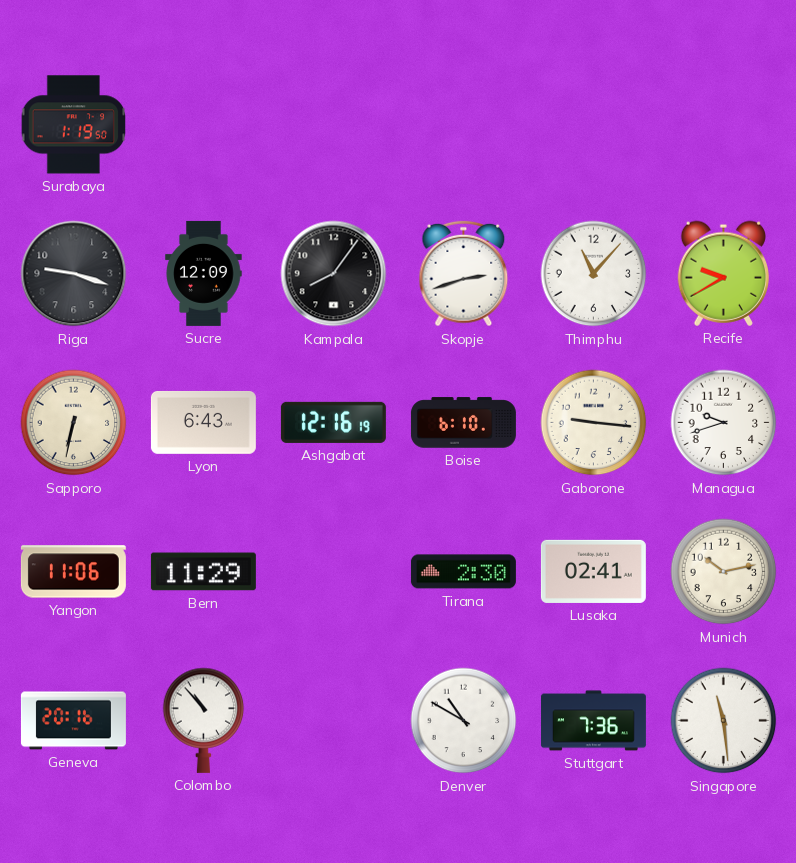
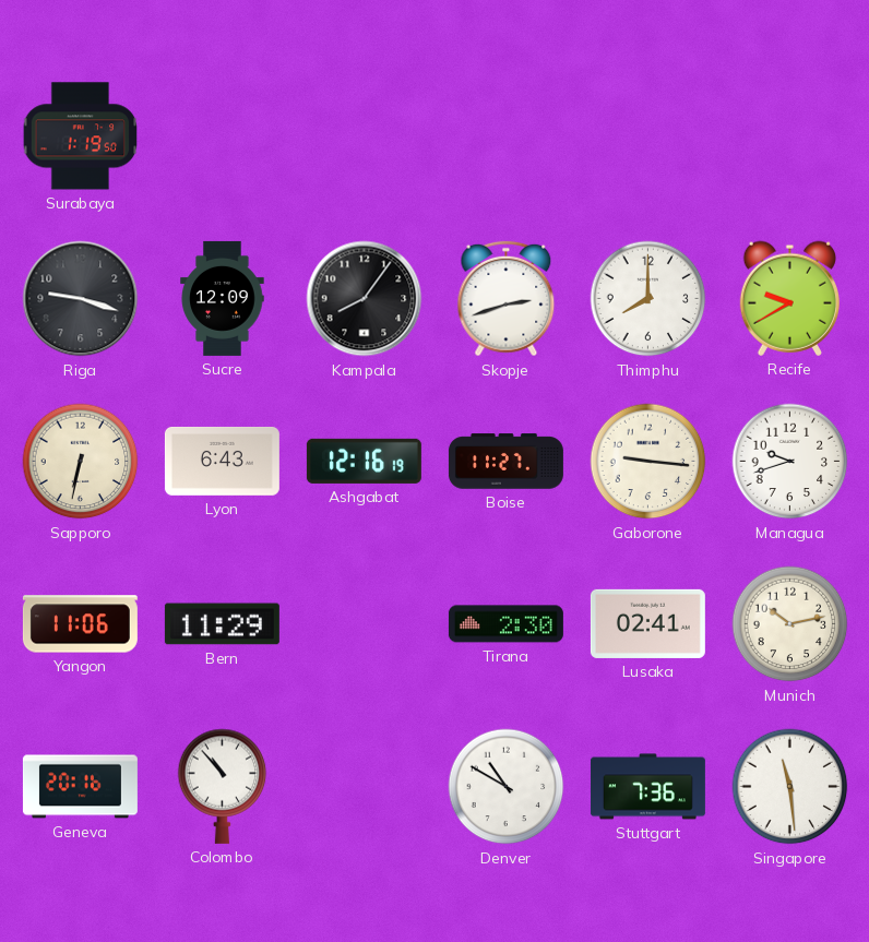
Thimphu: 11:07 -> 8:00
Boise: 6:10 -> 11:27
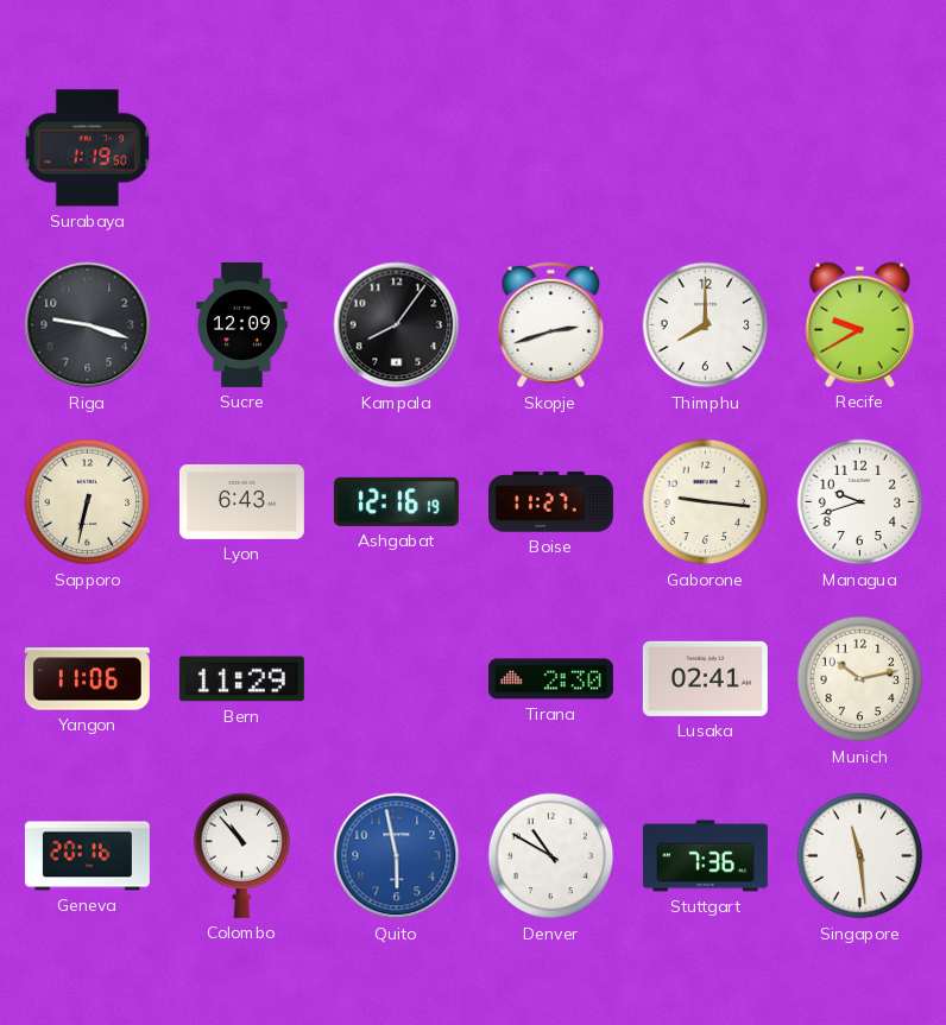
Quito: none -> 5:58
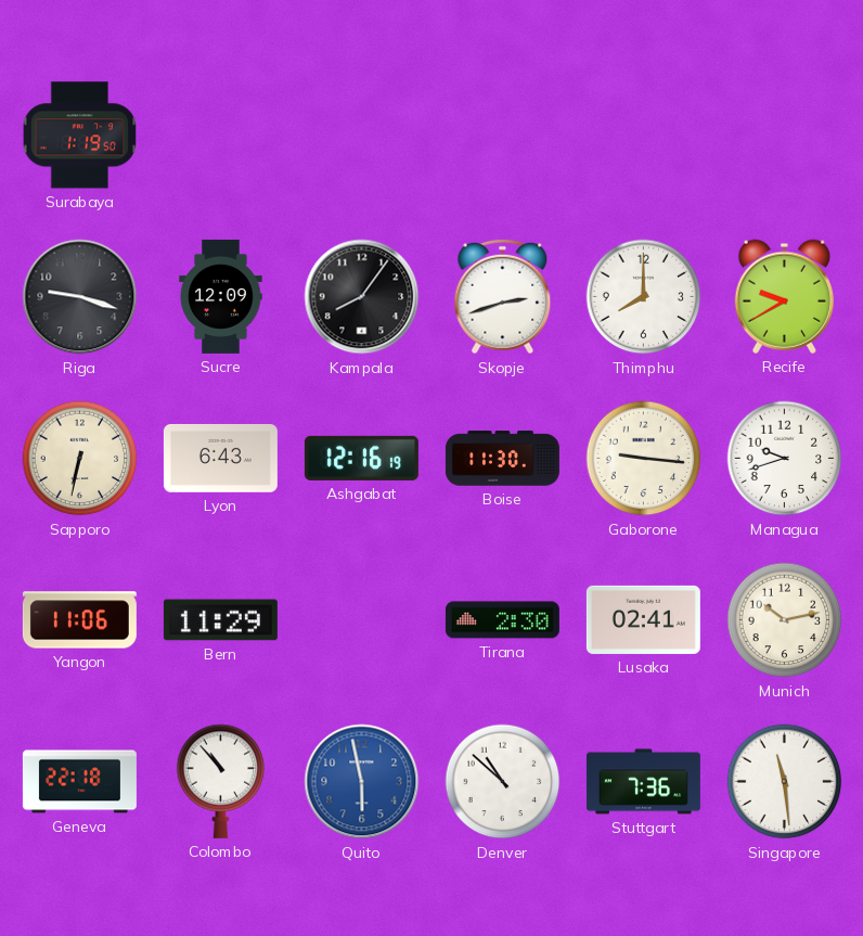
Boise: 11:27 -> 11:30
Geneva: 20:16 -> 22:18
Denver: 10:50 -> 10:52
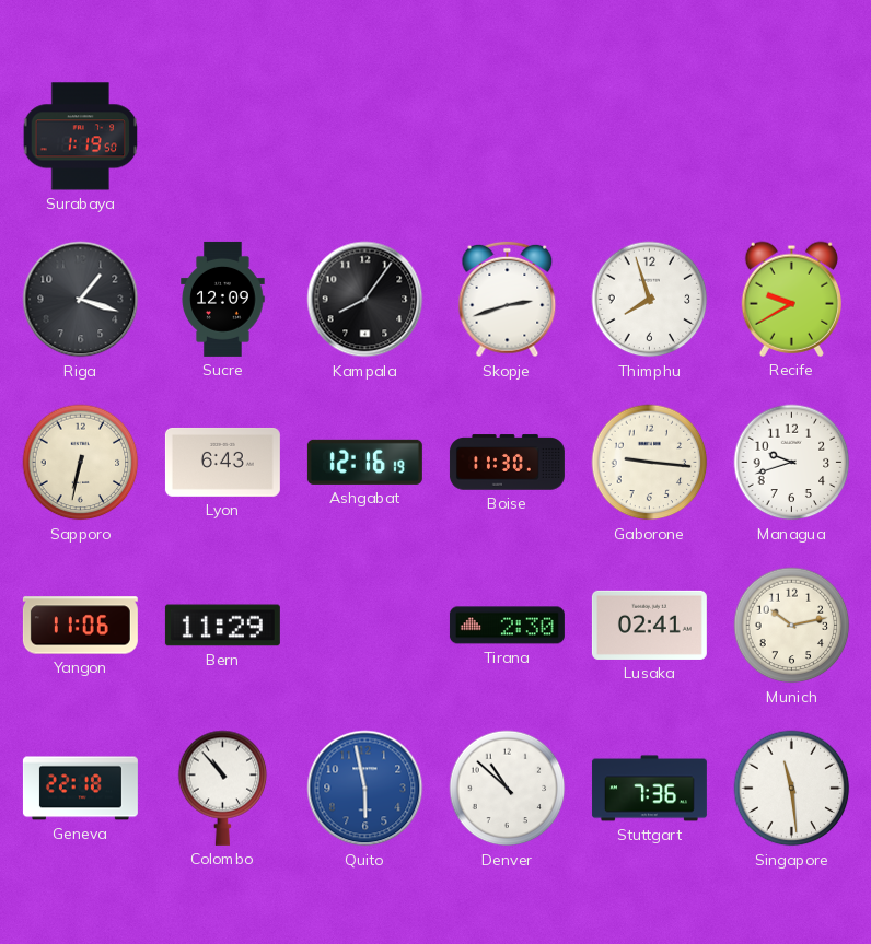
Riga: 9:18 -> 1:18
Thimphu: 8:00 -> 7:57
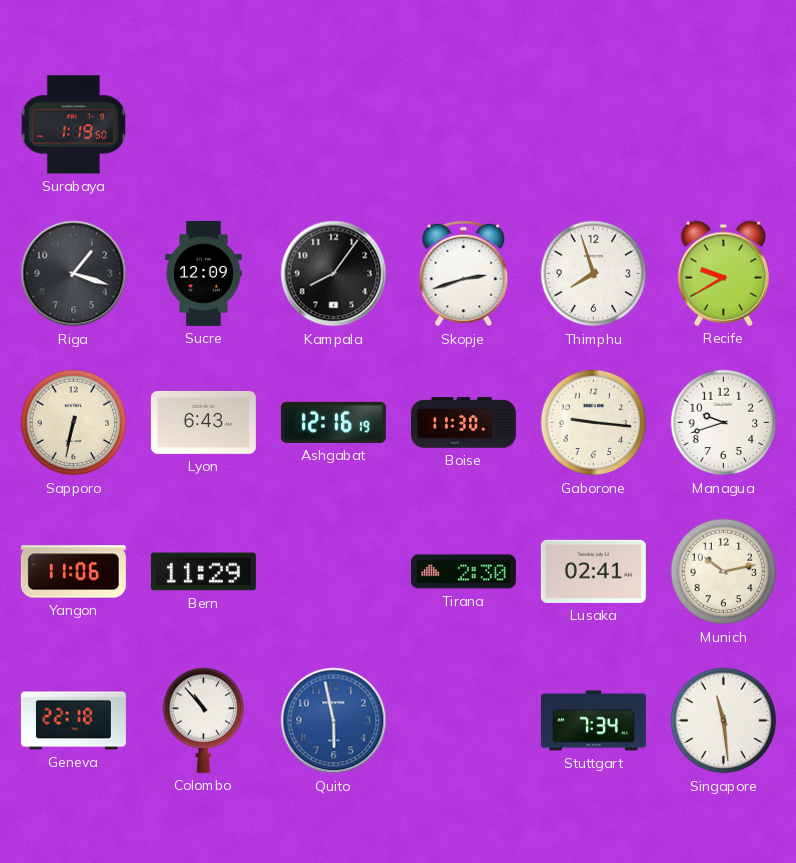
Denver: 10:52 -> none
Stuttgart: 7:36 -> 7:34
